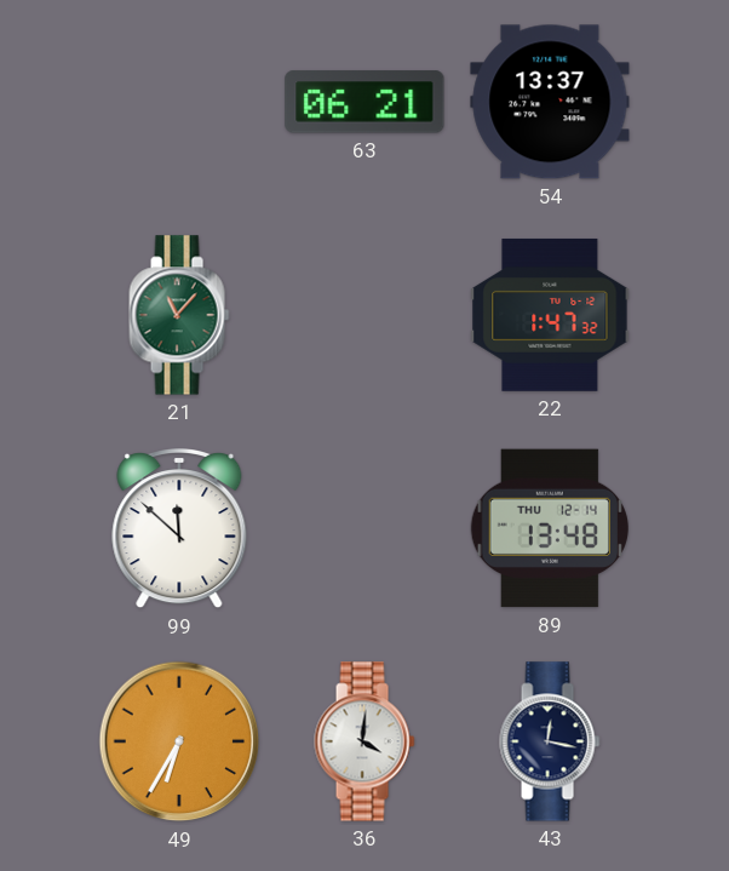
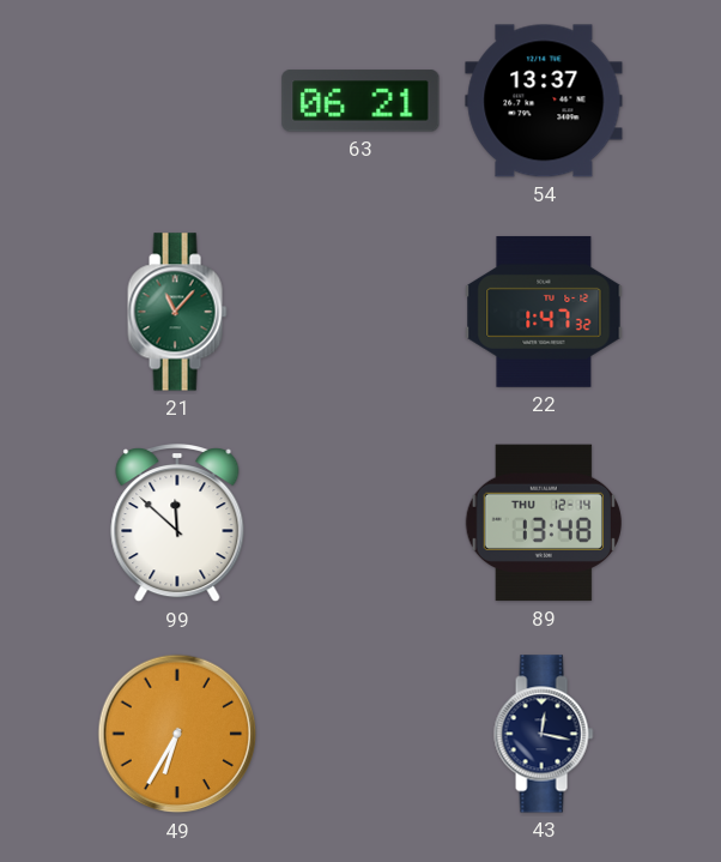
36: 4:01 -> none
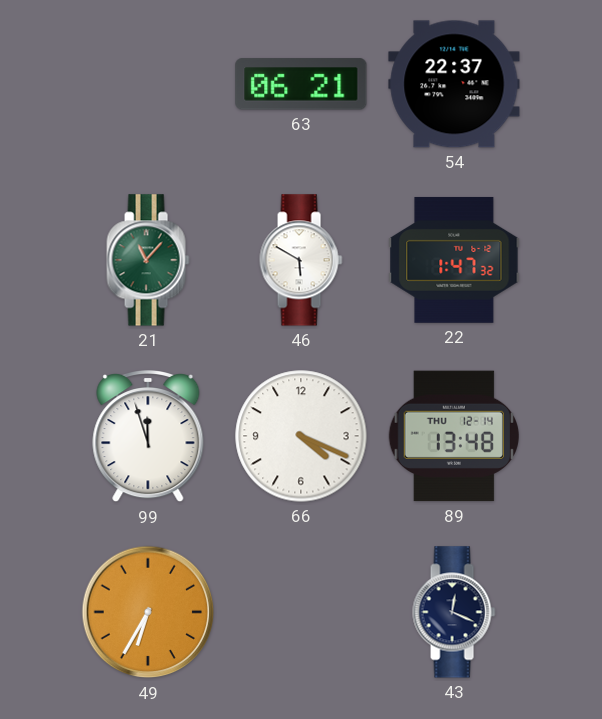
54: 13:37 -> 22:37
46: none -> 5:50
99: 11:52 -> 11:57
66: none -> 4:19
43: 12:17 -> 12:19
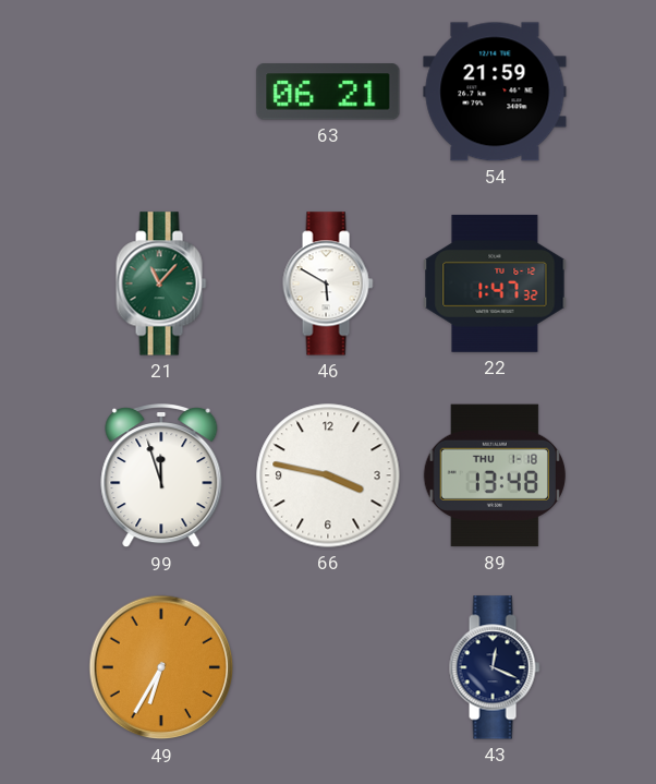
54: 22:37 -> 21:59
66: 4:19 -> 3:47
89 date: THU 12-14 -> THU 1-18
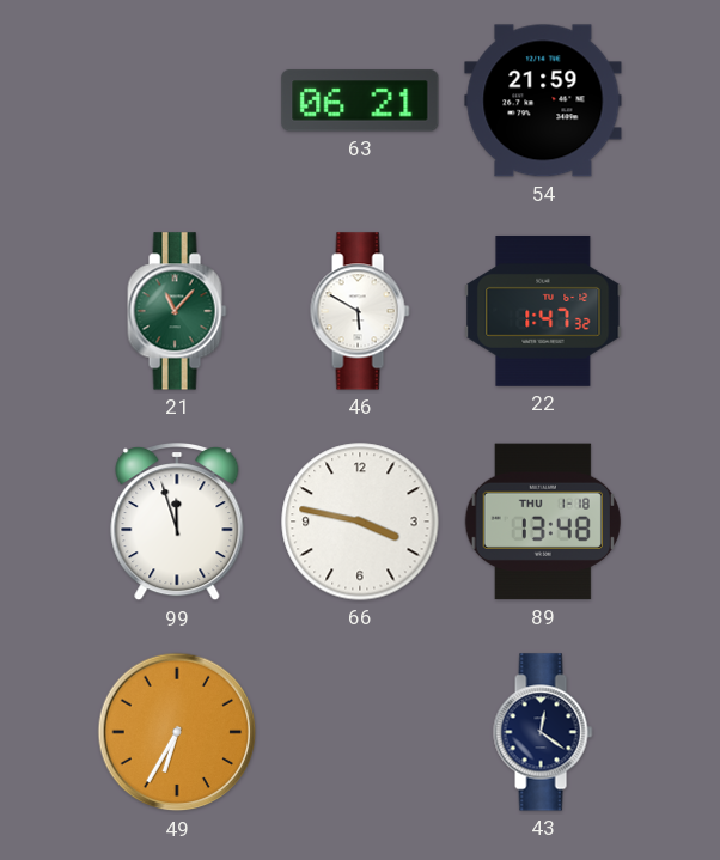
43: 12:19 -> 12:21
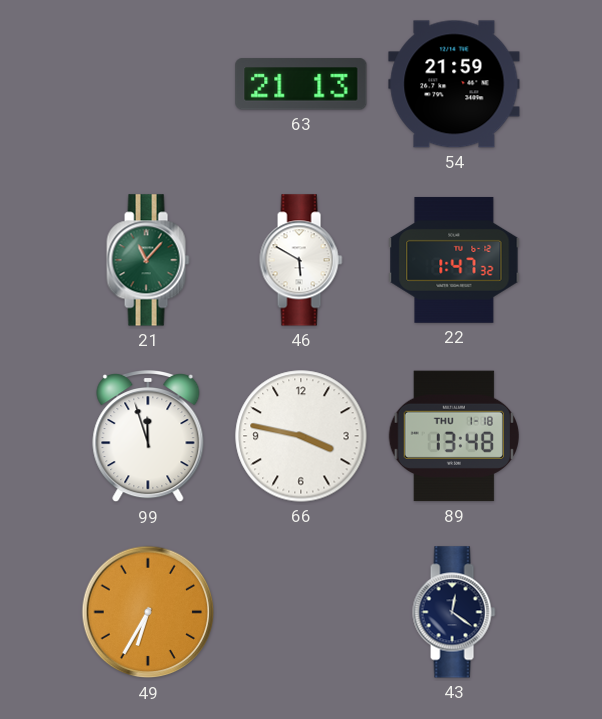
63: 06:21 -> 21:13
